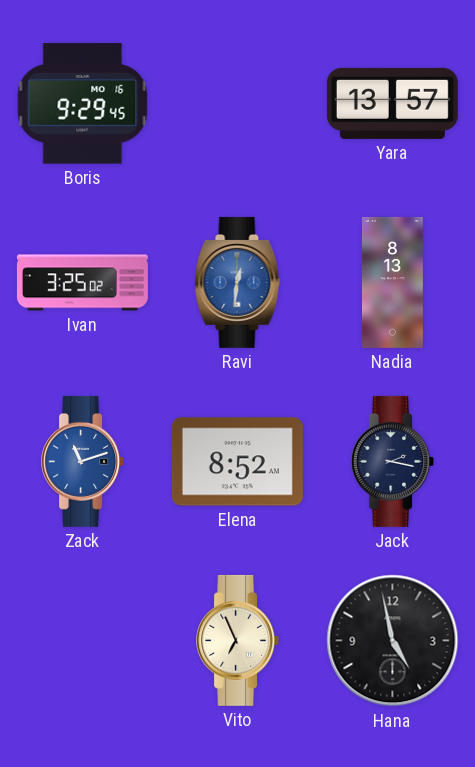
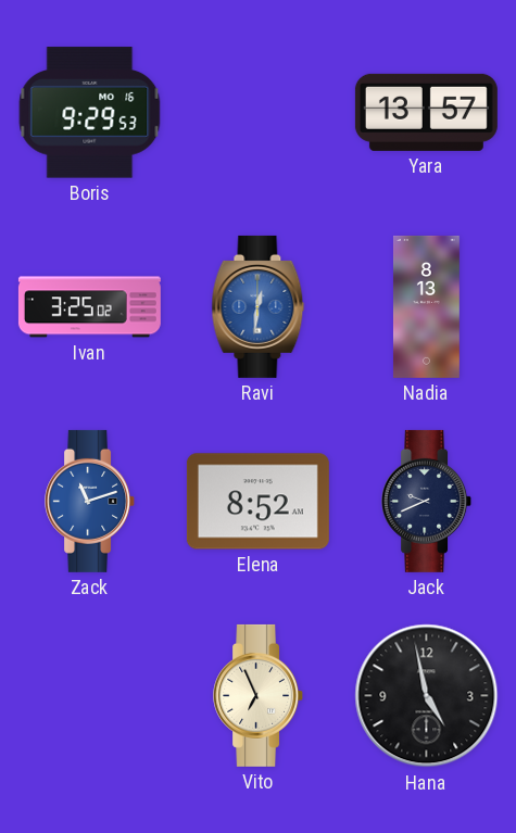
Boris: 9:29:45 -> 9:29:53
Jack: 2:17 -> 9:41
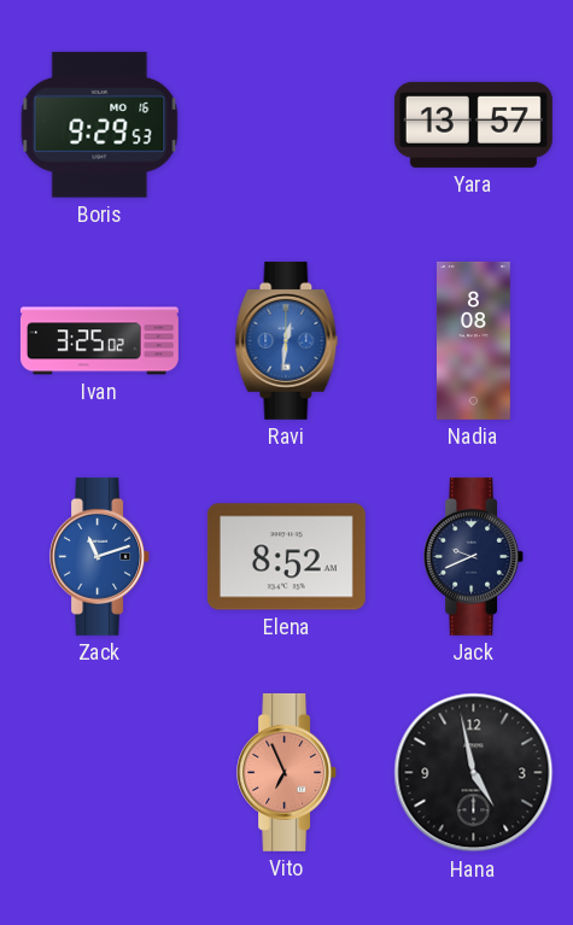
Nadia: 8:13 -> 8:08
Vito dial: cream -> salmon
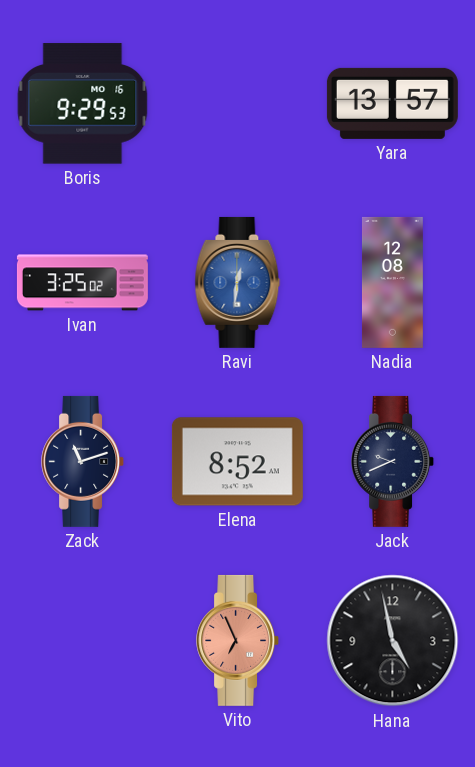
Nadia: 8:08 -> 12:08
Zack dial: blue -> navy
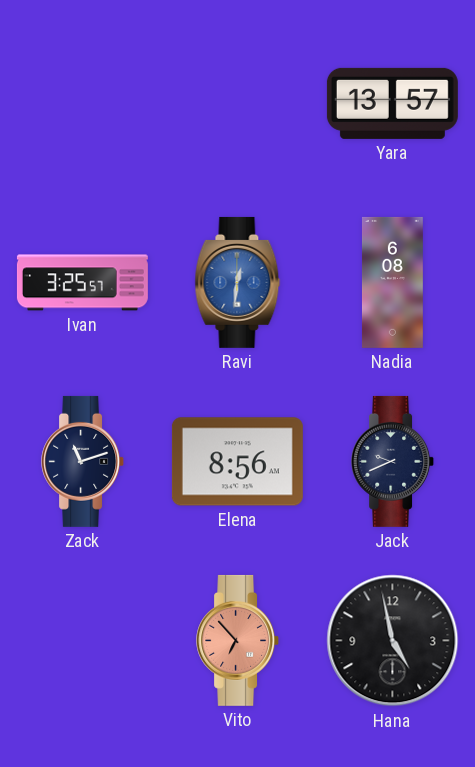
Boris: 9:29 -> none
Ivan: 3:25:02 -> 3:25:57
Nadia: 12:08 -> 6:08
Elena: 8:52 -> 8:56
Vito: 6:56 -> 6:53
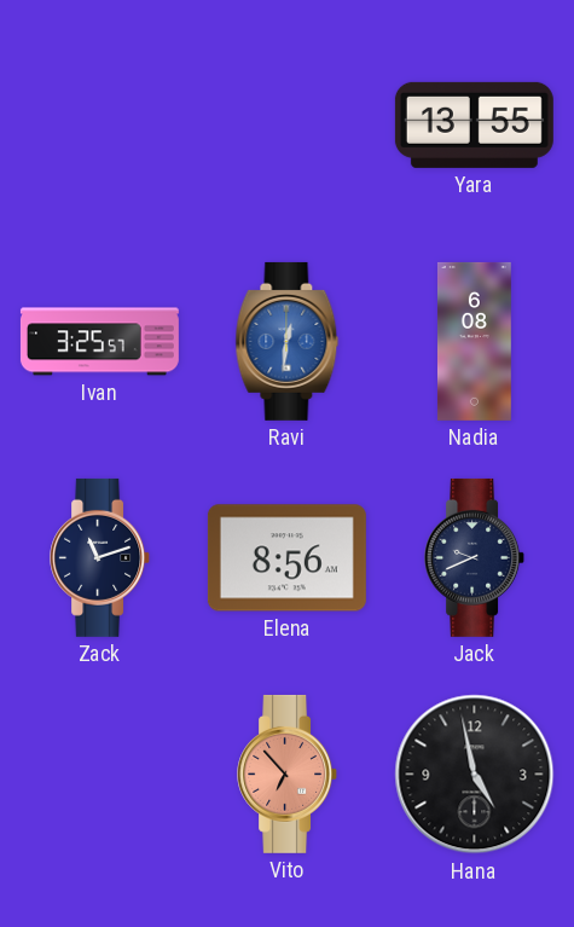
Yara: 13:57 -> 13:55
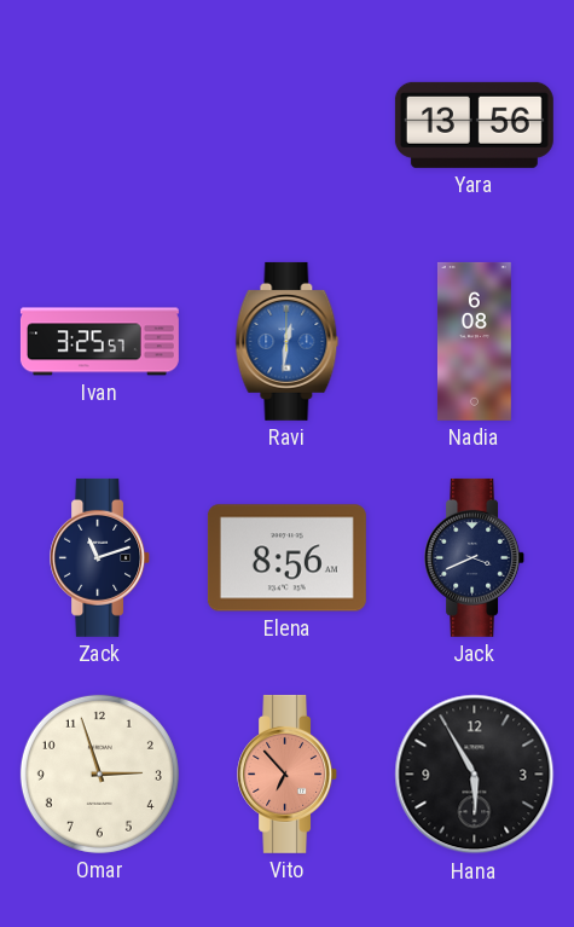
Yara: 13:55 -> 13:56
Jack: 9:41 -> 3:41
Omar: none -> 2:57
Hana: 4:58 -> 5:55
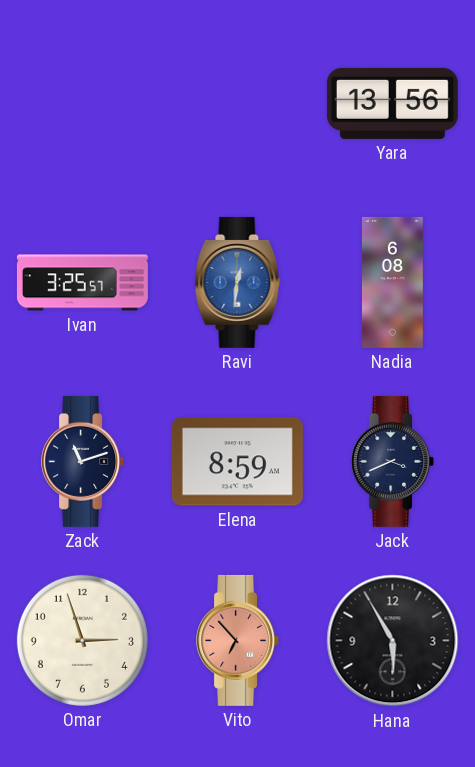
Elena: 8:56 -> 8:59
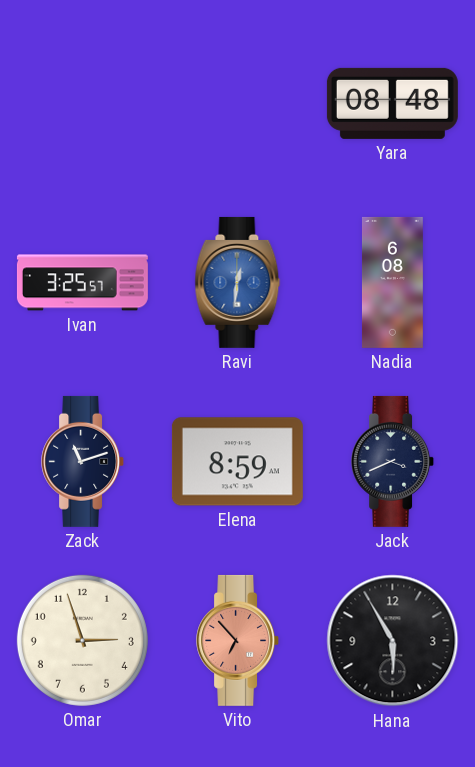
Yara: 13:56 -> 08:48
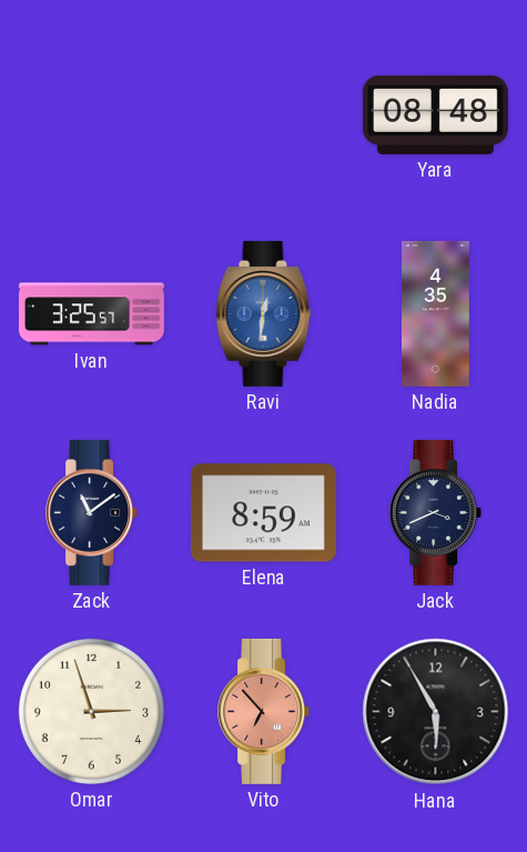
Nadia: 6:08 -> 4:35
Zack: 11:12 -> 11:09
